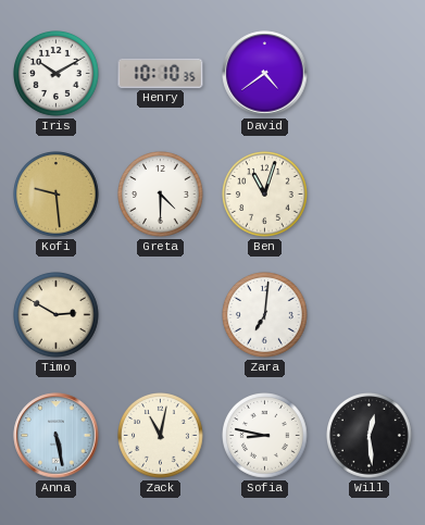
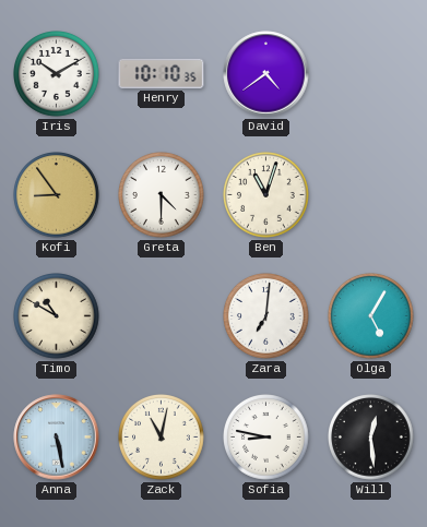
Kofi: 9:29 -> 8:54
Timo: 2:50 -> 10:50
Olga: none -> 5:05
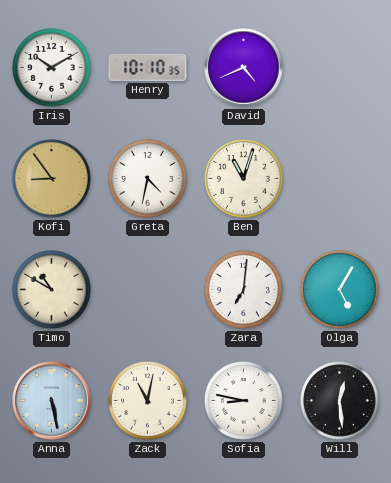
David: 4:39 -> 4:41
Greta: 4:30 -> 4:32
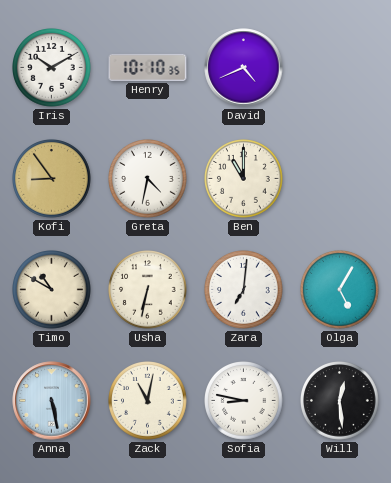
Ben: 11:03 -> 11:00
Usha: none -> 6:32
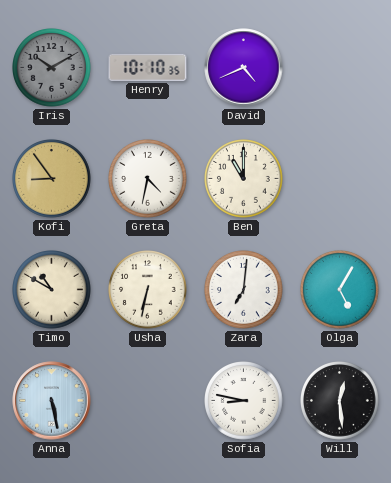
Iris dial: white -> grey
Zack: 11:02 -> none
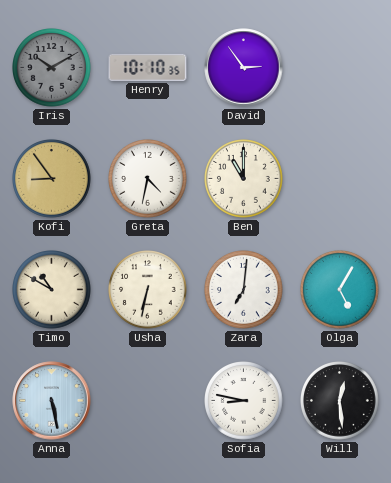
David: 4:41 -> 2:54
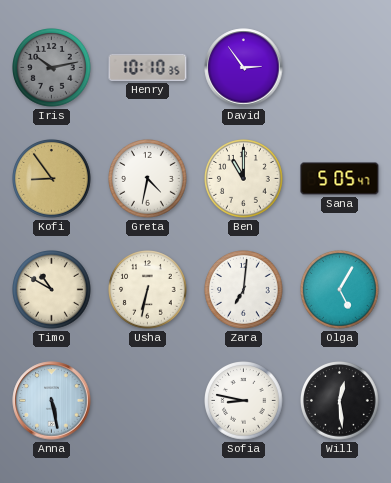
Iris: 10:10 -> 10:13
Sana: none -> 5:05
